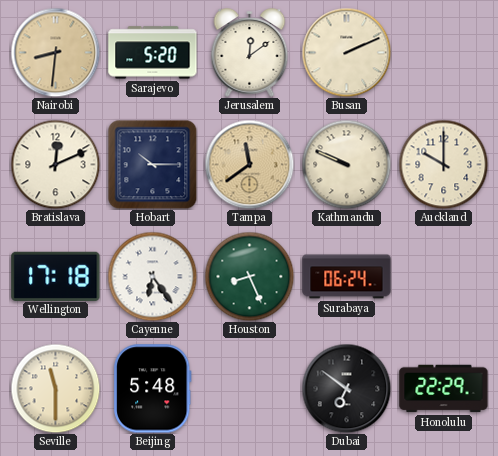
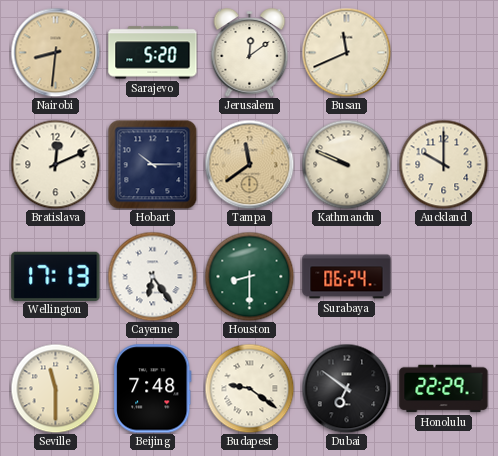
Busan: 2:11 -> 11:41
Wellington: 17:18 -> 17:13
Houston: 8:26 -> 8:30
Beijing: 5:48 -> 7:48
Budapest: none -> 9:21
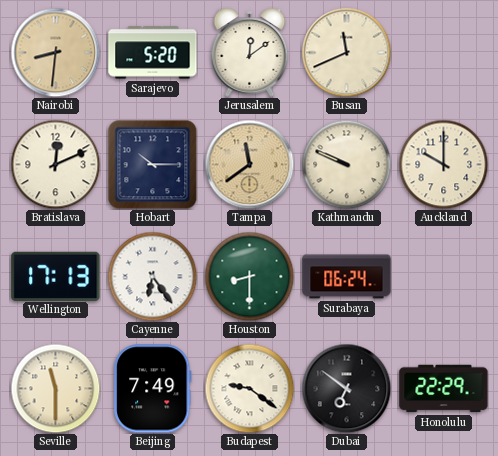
Beijing: 7:48 -> 7:49
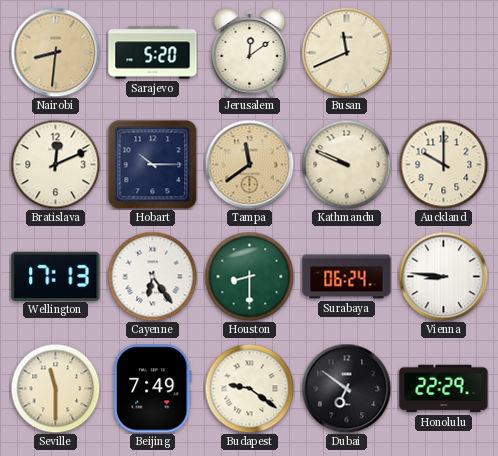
Vienna: none -> 8:46
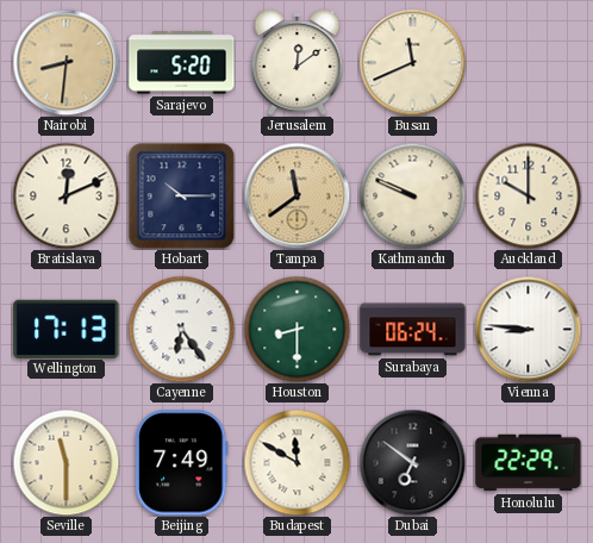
Budapest: 9:21 -> 11:50
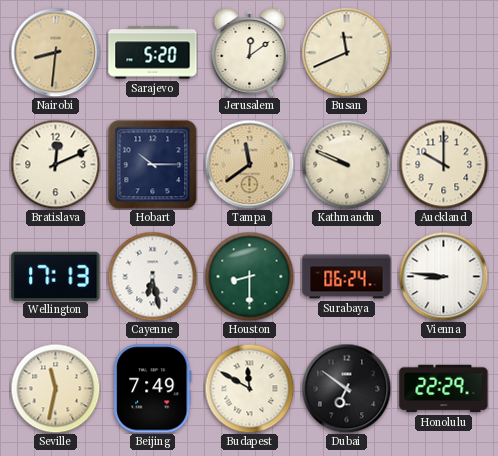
Cayenne: 6:24 -> 6:28
Seville: 11:30 -> 11:32
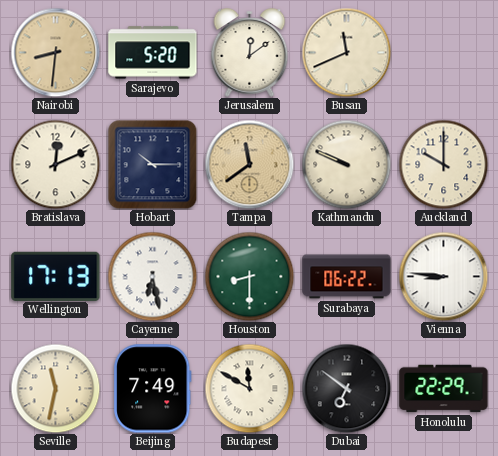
Surabaya: 06:24 -> 06:22
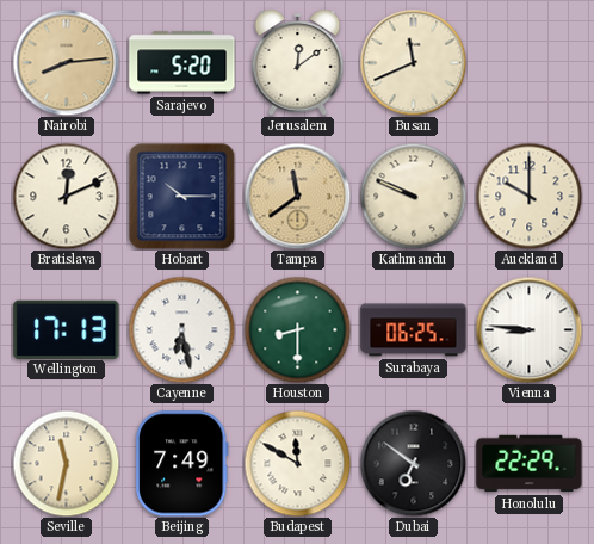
Nairobi: 8:31 -> 8:14
Surabaya: 06:22 -> 06:25
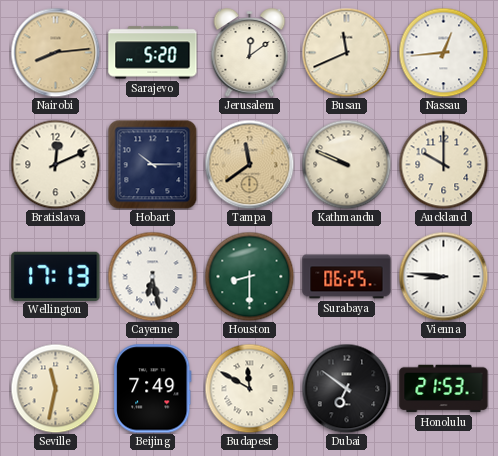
Nassau: none -> 12:44
Honolulu: 22:29 -> 21:53
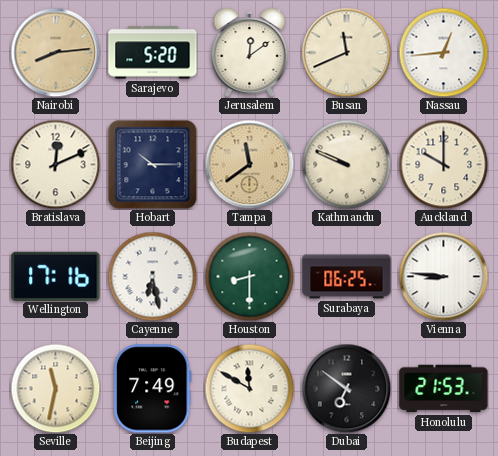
Wellington: 17:13 -> 17:16
